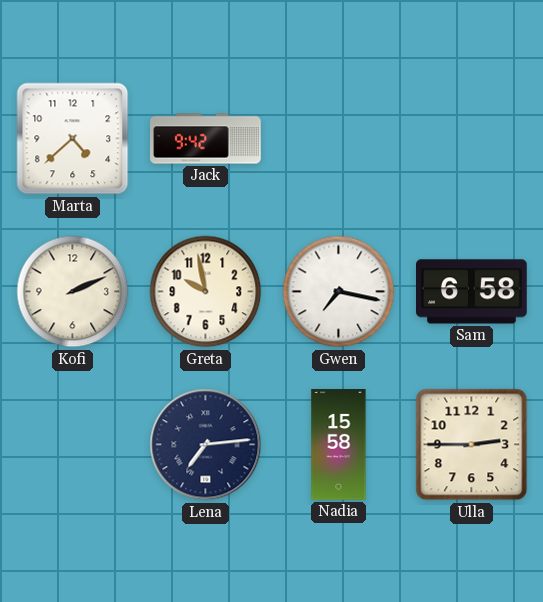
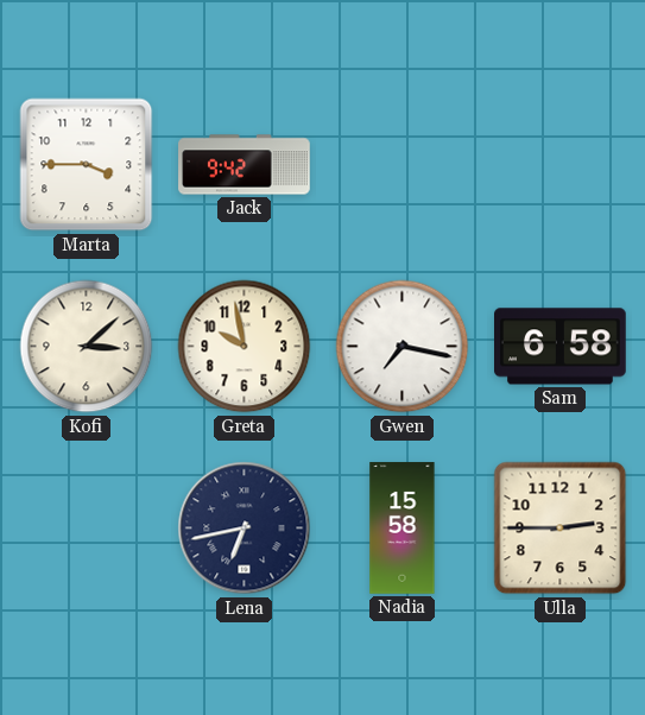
Marta: 4:38 -> 3:45
Kofi: 2:11 -> 3:08
Lena: 7:14 -> 6:43
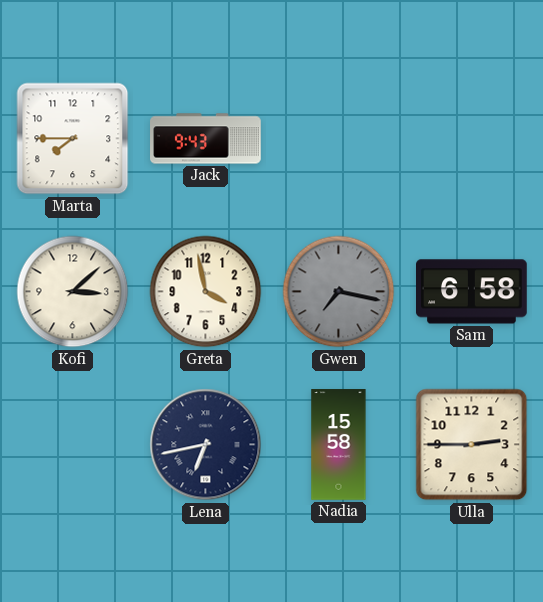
Marta: 3:45 -> 7:45
Jack: 9:42 -> 9:43
Greta: 9:58 -> 3:58
Gwen dial: white -> grey
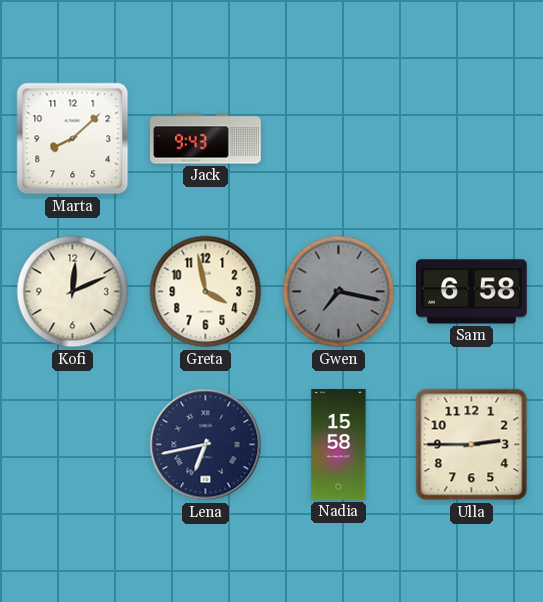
Marta: 7:45 -> 8:08
Kofi: 3:08 -> 12:11
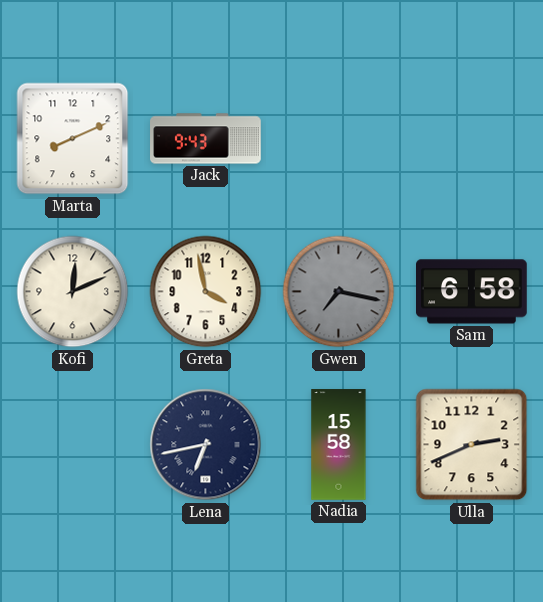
Marta: 8:08 -> 8:11
Ulla: 2:45 -> 2:41
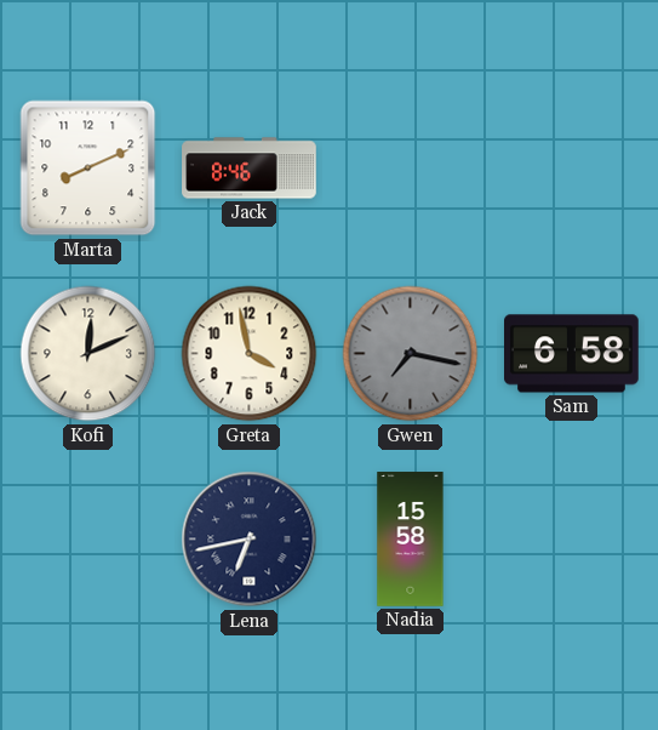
Jack: 9:43 -> 8:46
Ulla: 2:41 -> none
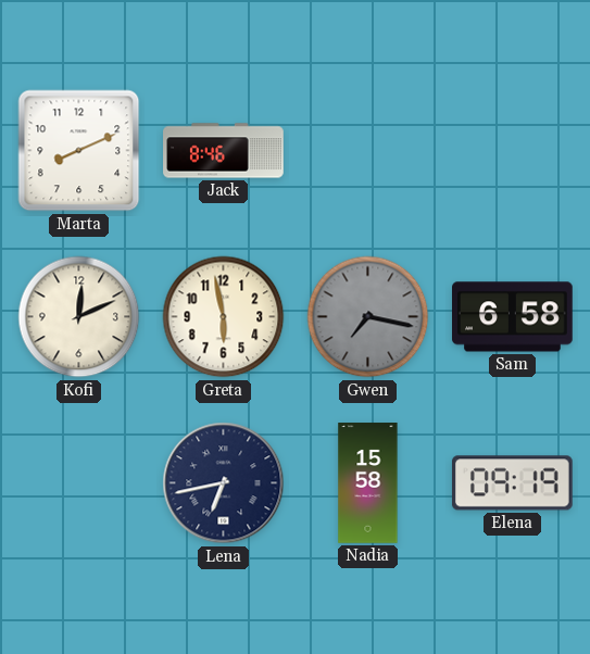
Greta: 3:58 -> 5:58
Elena: none -> 09:19
